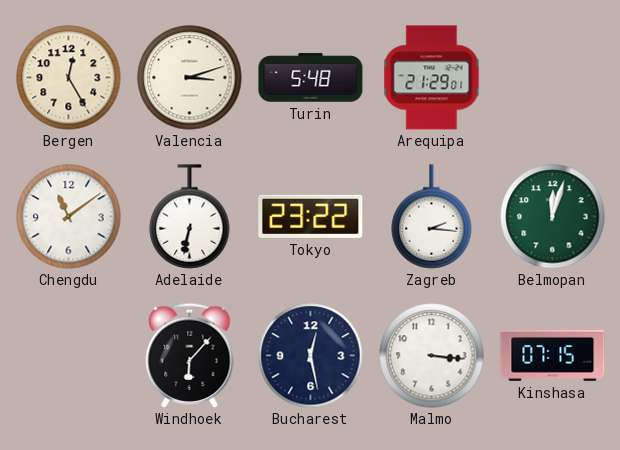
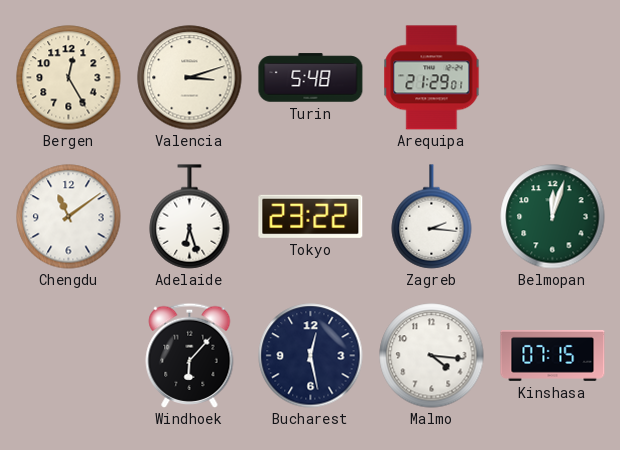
Adelaide: 6:32 -> 6:27
Malmo: 3:16 -> 4:16
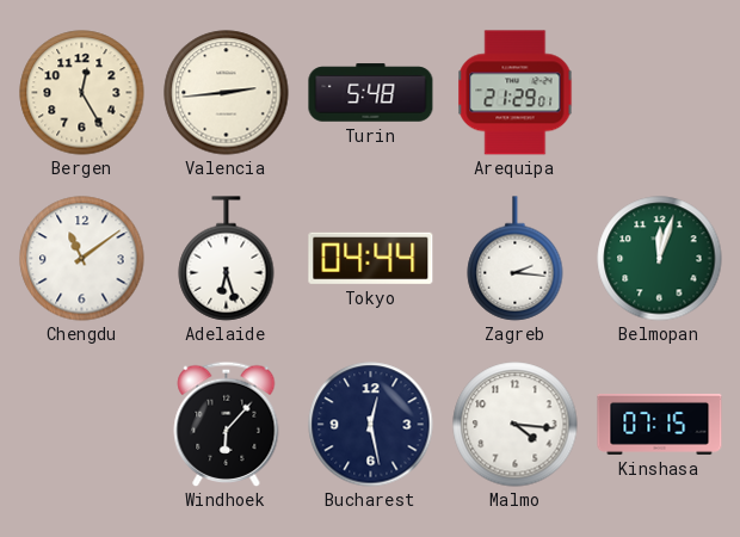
Valencia: 3:12 -> 2:44
Tokyo: 23:22 -> 04:44
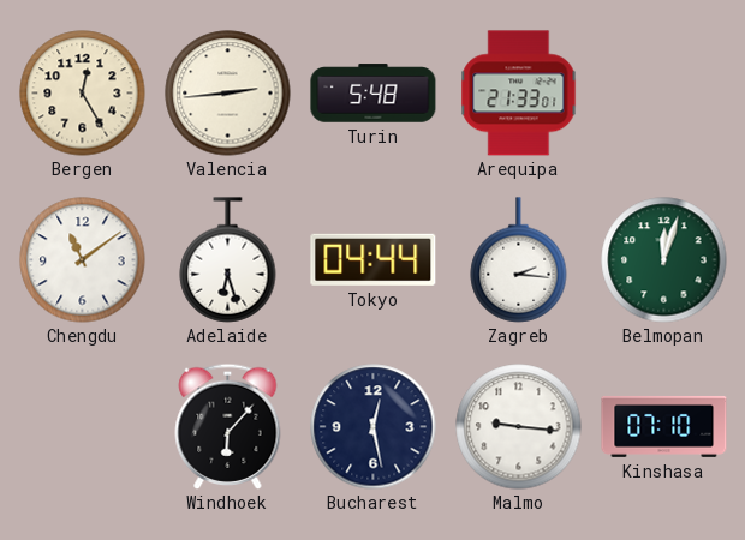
Arequipa: 21:29 -> 21:33
Malmo: 4:16 -> 9:16
Kinshasa: 07:15 -> 07:10
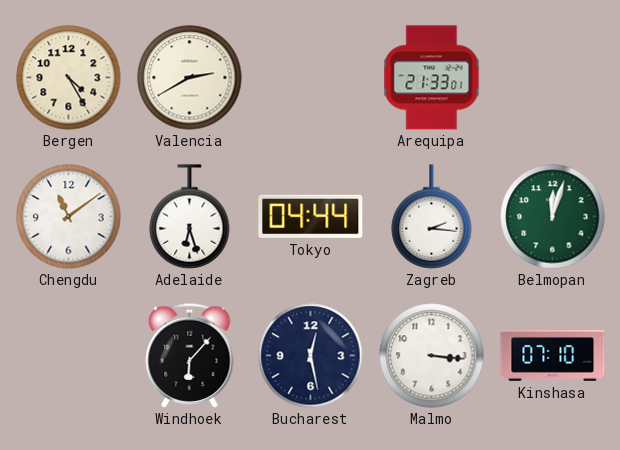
Bergen: 12:25 -> 4:25
Valencia: 2:44 -> 2:40
Turin: 5:48 -> none
Malmo: 9:16 -> 3:16
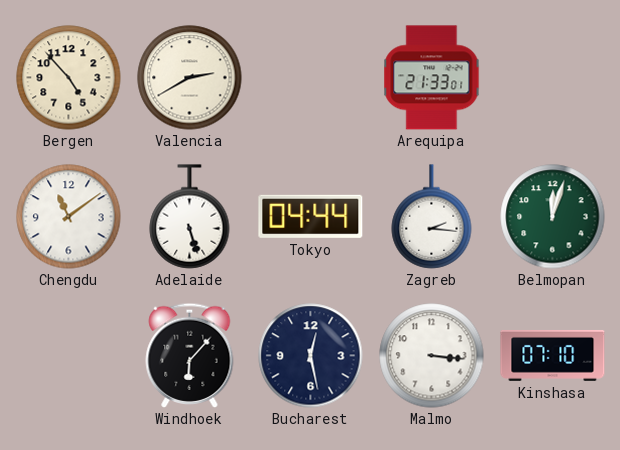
Bergen: 4:25 -> 4:53
Adelaide: 6:27 -> 5:27
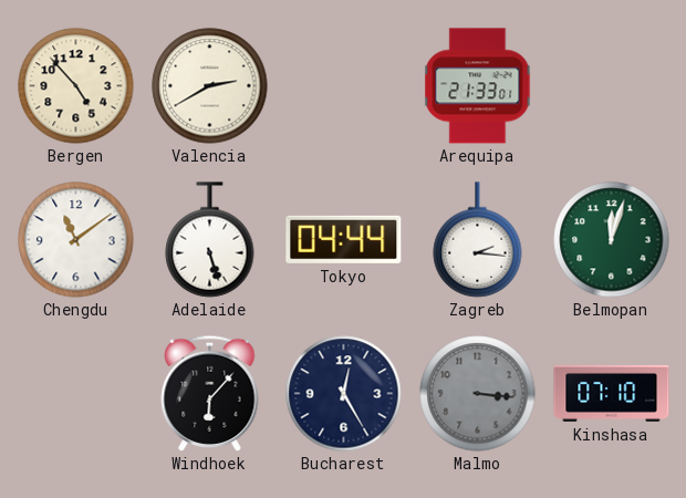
Bucharest: 12:28 -> 12:25
Malmo dial: white -> grey
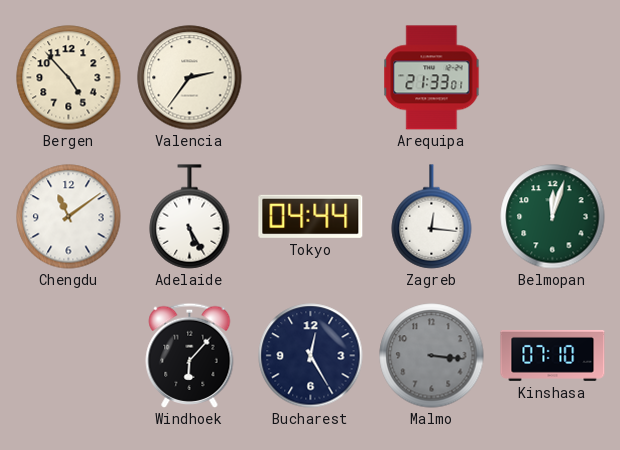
Valencia: 2:40 -> 2:36
Adelaide: 5:27 -> 5:25
Zagreb: 2:16 -> 12:16
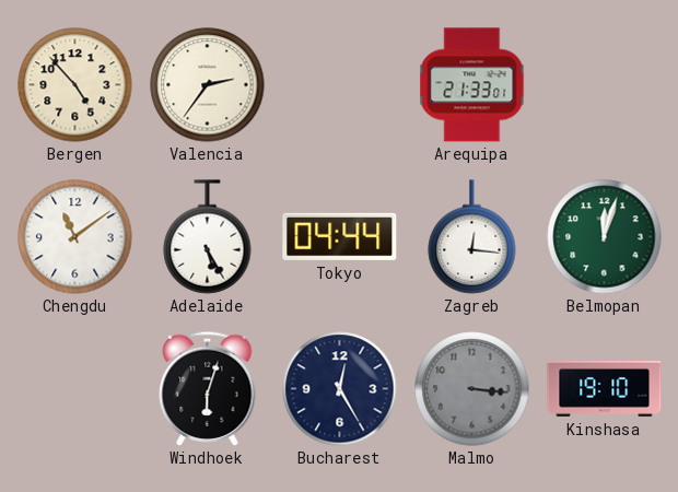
Windhoek: 6:07 -> 6:03
Kinshasa: 07:10 -> 19:10
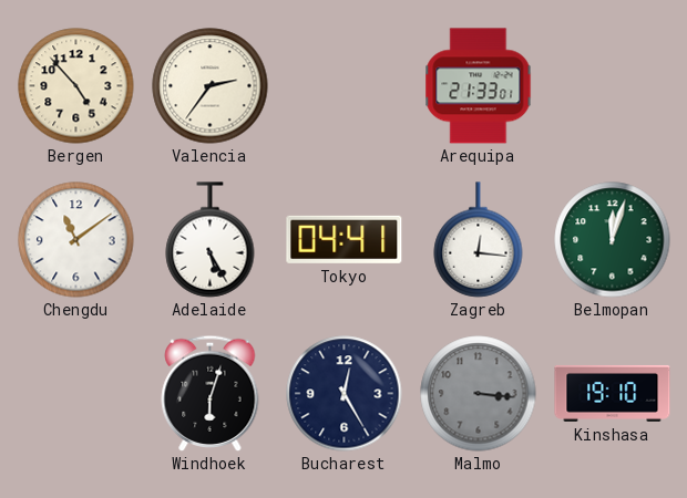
Tokyo: 04:44 -> 04:41
